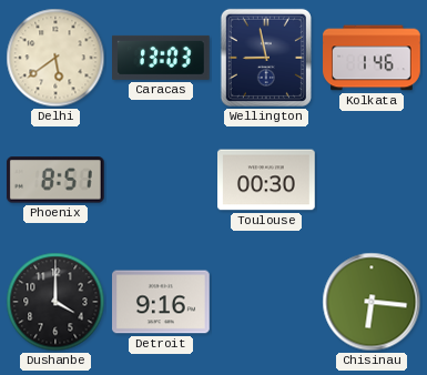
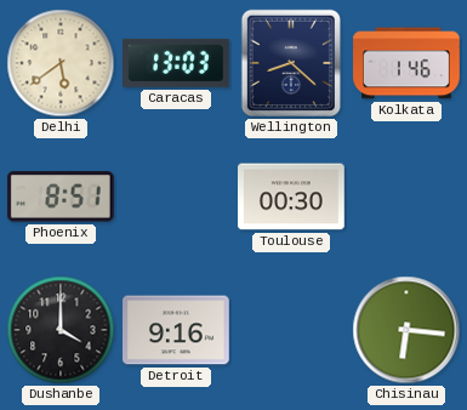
Wellington: 8:58 -> 8:22
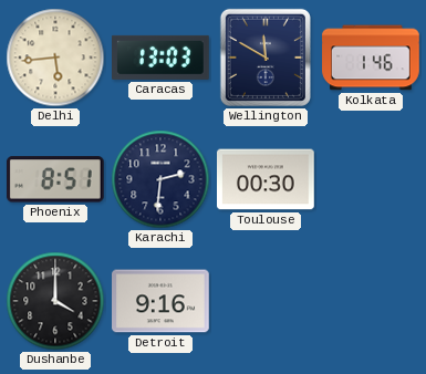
Delhi: 5:39 -> 5:44
Wellington: 8:22 -> 11:50
Karachi: none -> 2:31
Chisinau: 6:16 -> none
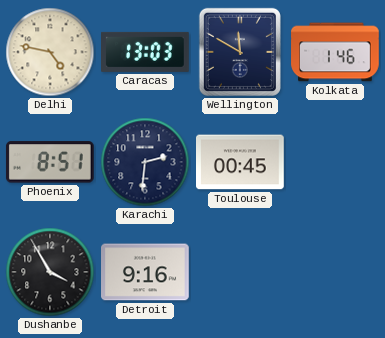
Delhi: 5:44 -> 4:47
Toulouse: 00:30 -> 00:45
Dushanbe: 4:00 -> 3:55
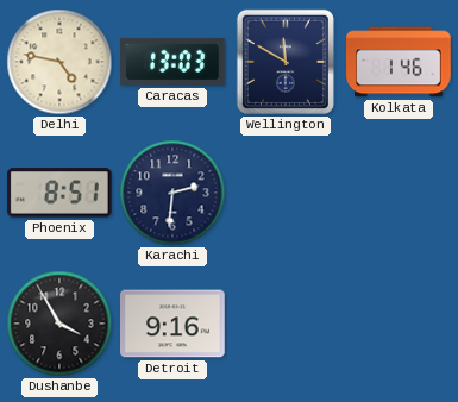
Toulouse: 00:45 -> none
